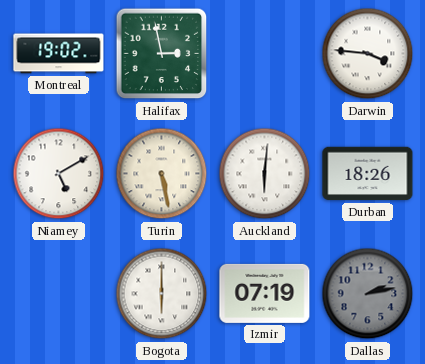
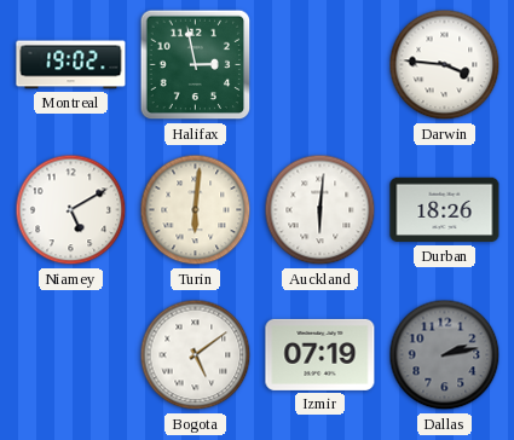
Turin: 5:28 -> 6:01
Bogota: 6:00 -> 5:09
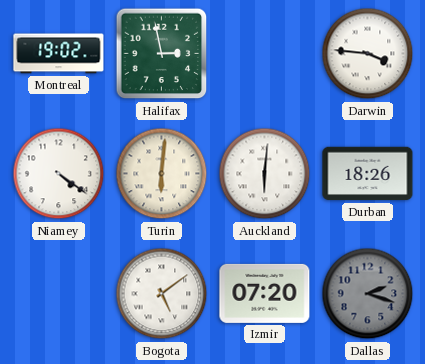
Niamey: 5:10 -> 4:21
Izmir: 07:19 -> 07:20
Dallas: 2:13 -> 2:18
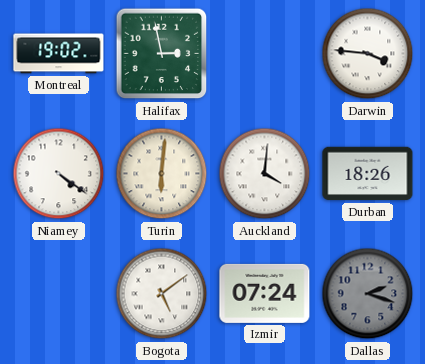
Auckland: 6:01 -> 4:01
Izmir: 07:20 -> 07:24
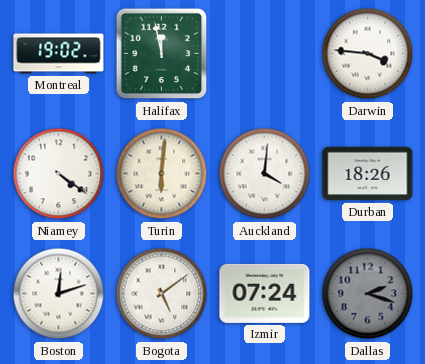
Halifax: 2:58 -> 11:58
Boston: none -> 12:12
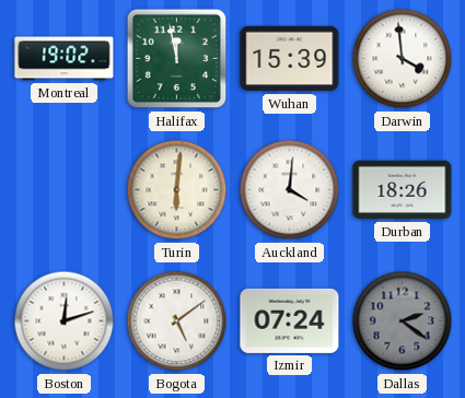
Wuhan: none -> 15:39
Darwin: 3:46 -> 3:59
Niamey: 4:21 -> none
Dallas: 2:18 -> 2:21
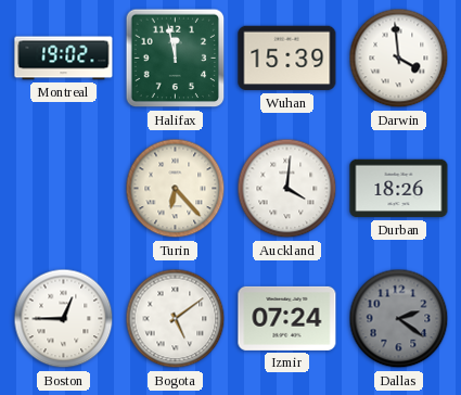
Turin: 6:01 -> 6:23
Boston: 12:12 -> 12:45
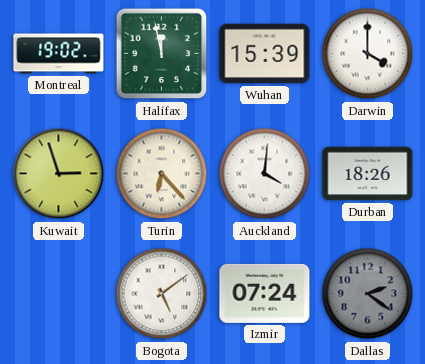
Darwin: 3:59 -> 4:00
Kuwait: none -> 2:57
Boston: 12:45 -> none
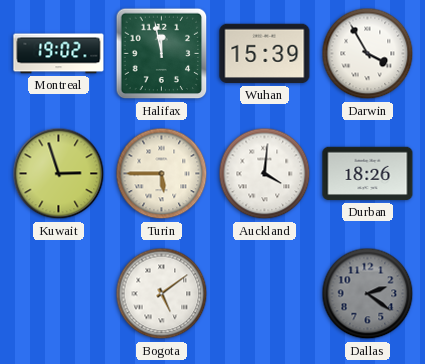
Darwin: 4:00 -> 3:55
Turin: 6:23 -> 5:45
Izmir: 07:24 -> none
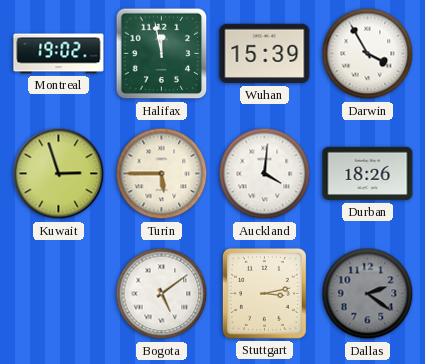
Stuttgart: none -> 3:13
